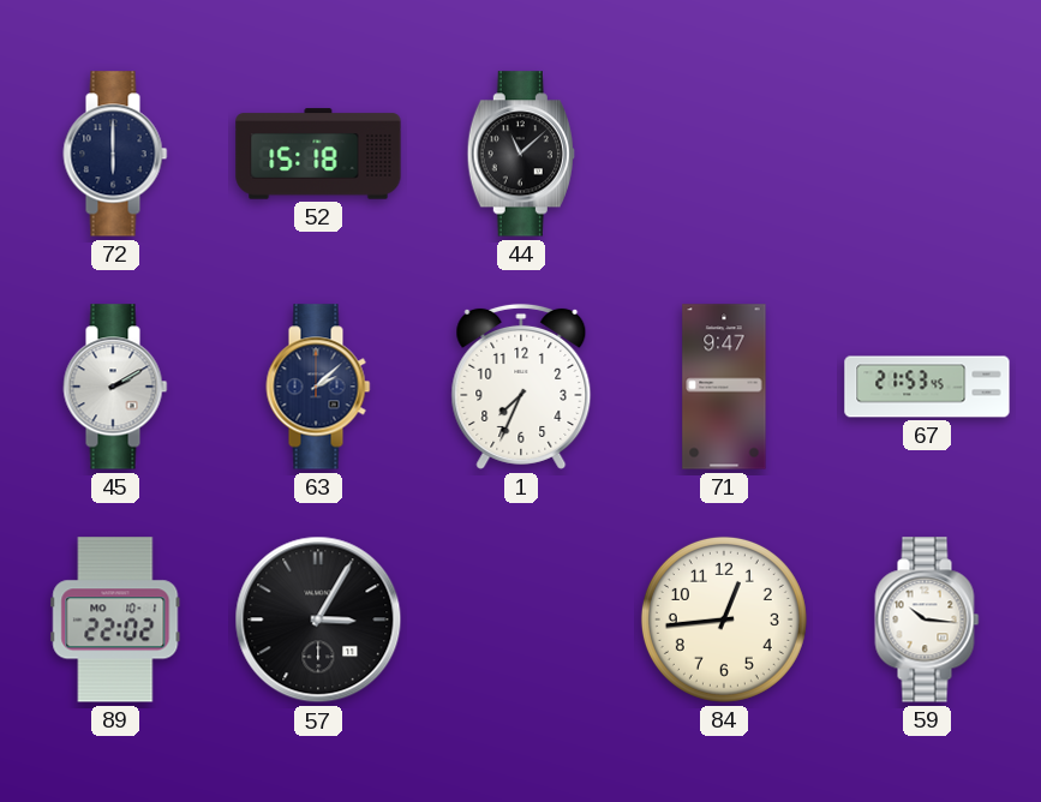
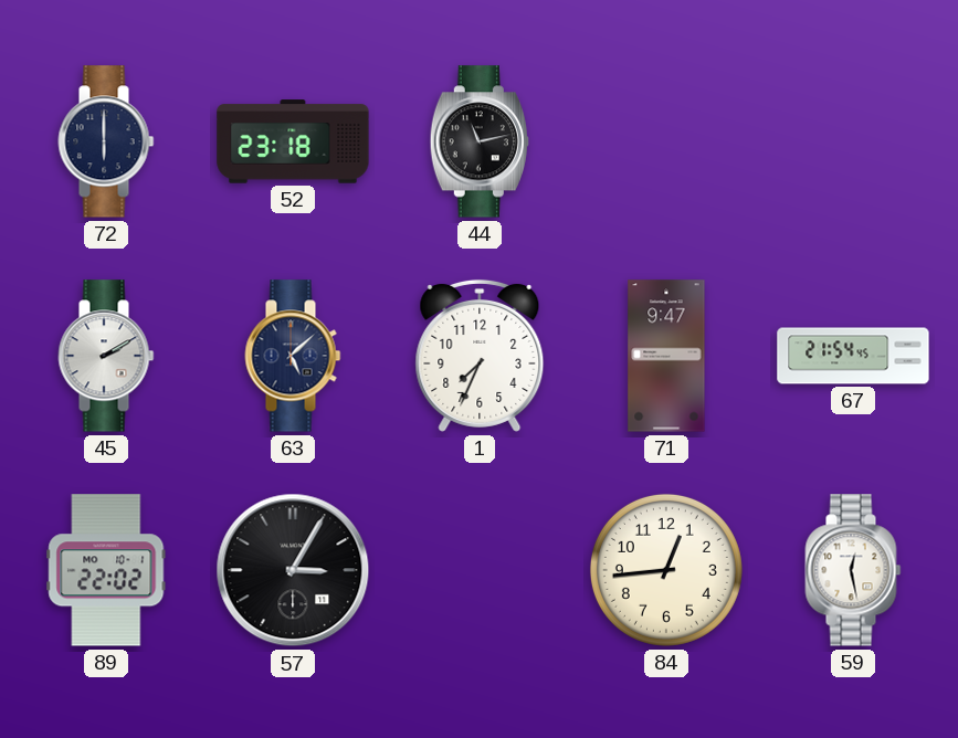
52: 15:18 -> 23:18
44: 11:08 -> 11:13
63: 2:08 -> 5:08
67: 21:53 -> 21:54
59: 10:16 -> 12:28
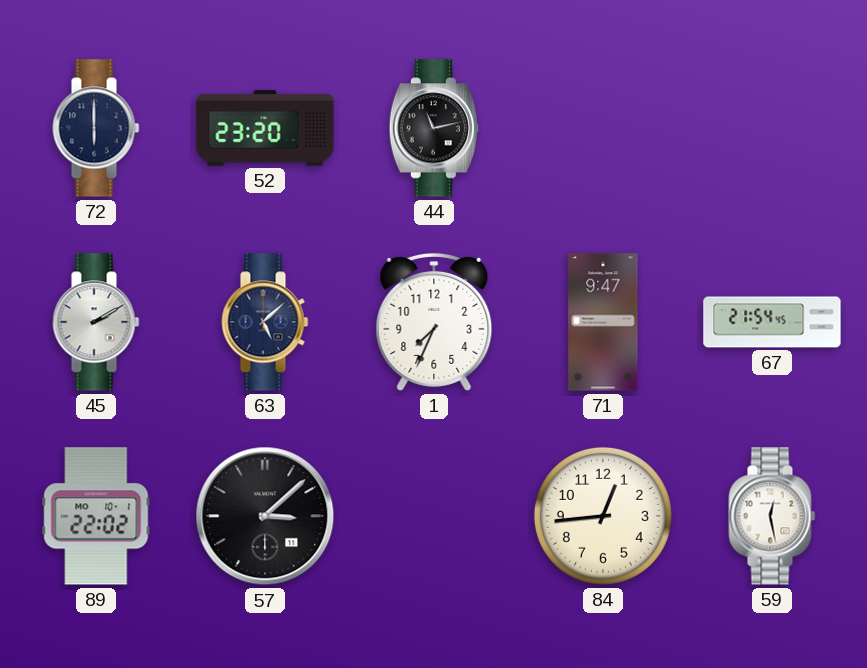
52: 23:18 -> 23:20
57: 3:05 -> 3:08
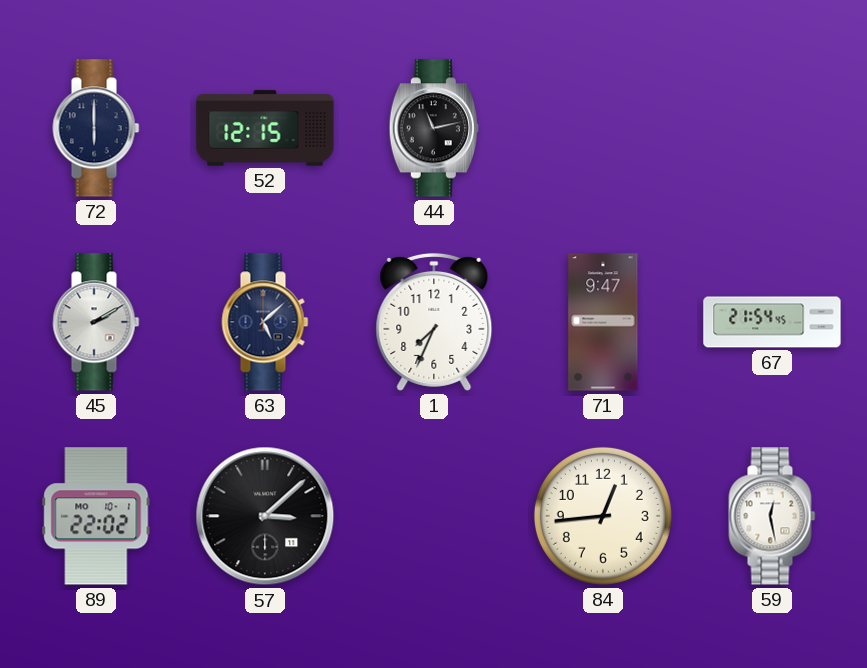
52: 23:20 -> 12:15
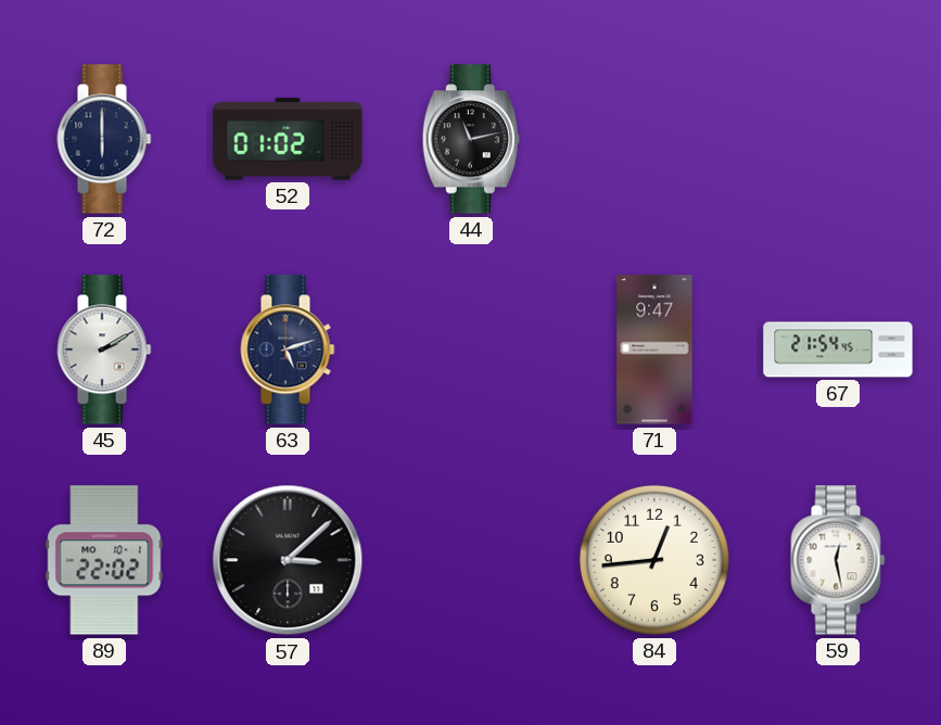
52: 12:15 -> 01:02
63: 5:08 -> 5:12
1: 7:34 -> none
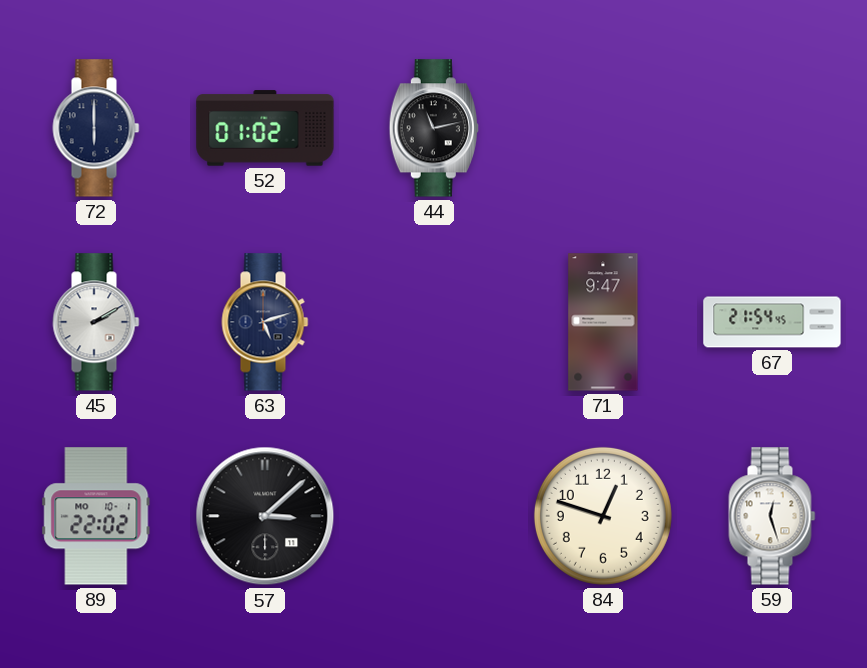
84: 12:44 -> 12:48
59: 12:28 -> 12:27
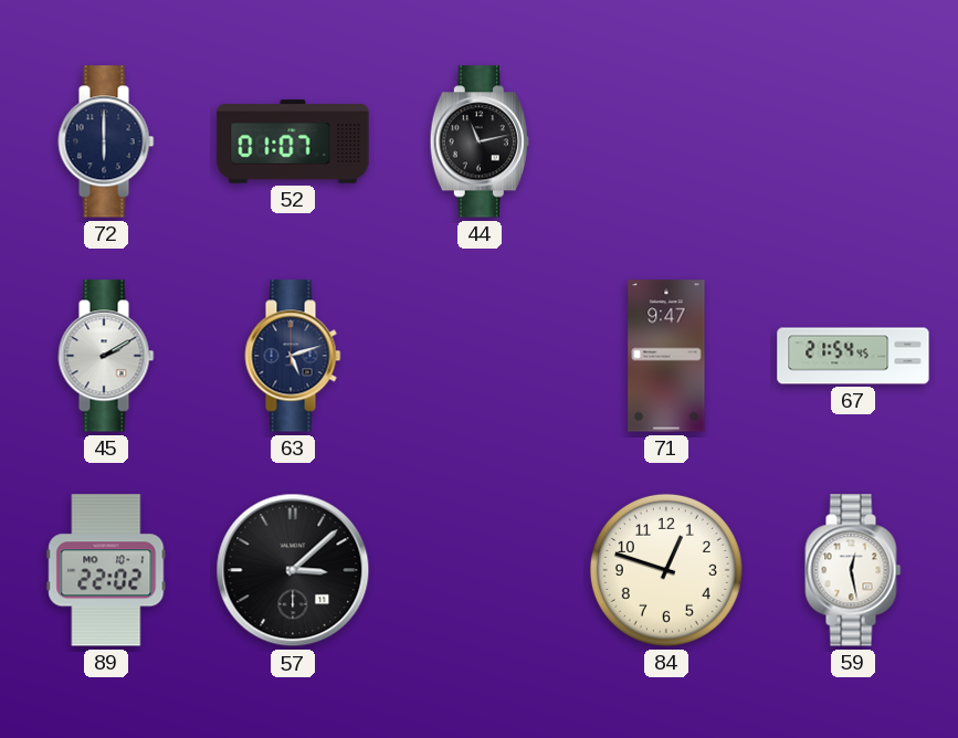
52: 01:02 -> 01:07
59: 12:27 -> 12:28
